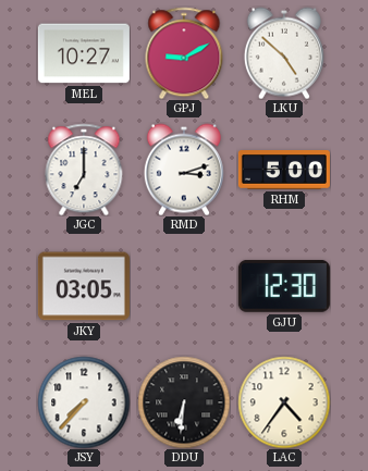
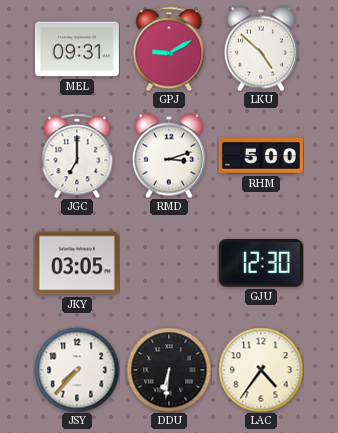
MEL: 10:27 -> 09:31
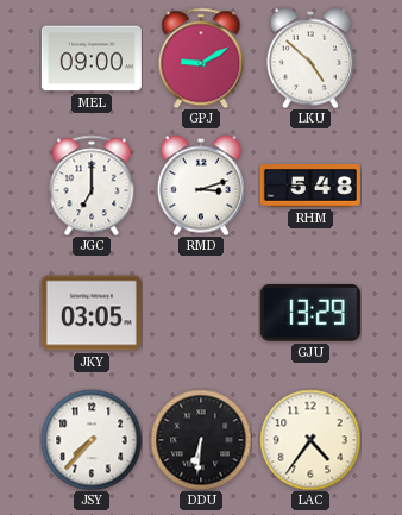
MEL: 09:31 -> 09:00
RHM: 5:00 -> 5:48
GJU: 12:30 -> 13:29
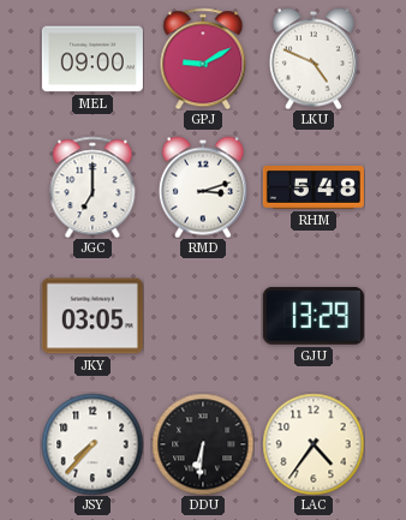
LKU: 4:52 -> 4:49
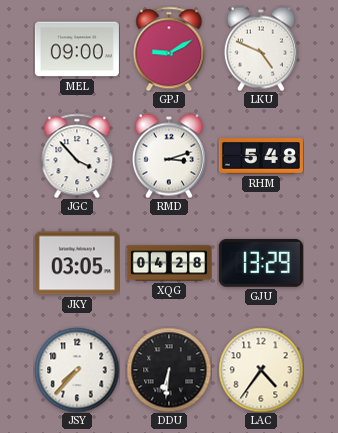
JGC: 7:00 -> 3:53
XQG: none -> 04:28
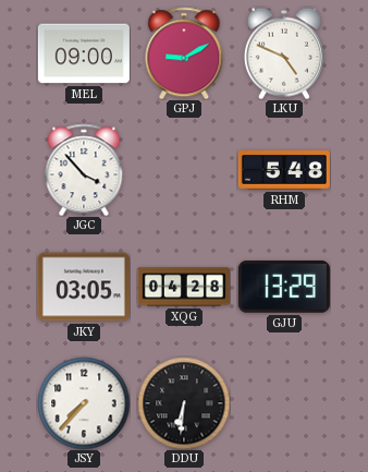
RMD: 3:12 -> none
LAC: 4:36 -> none
